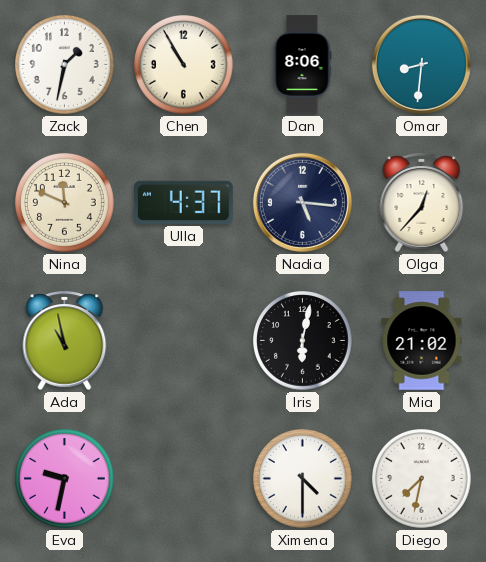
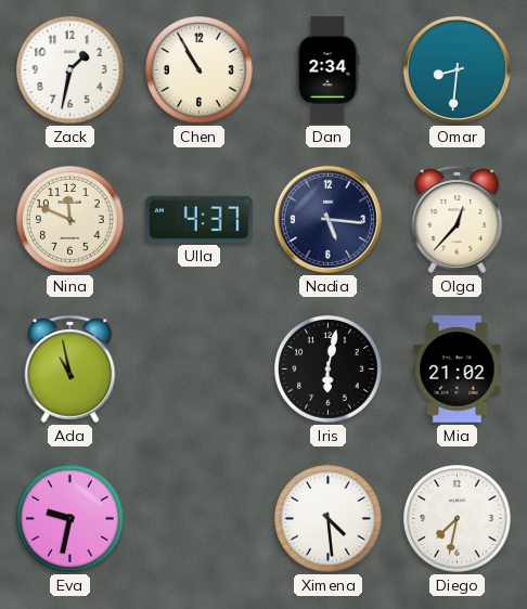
Dan: 8:06 -> 2:34
Ximena: 4:30 -> 4:29
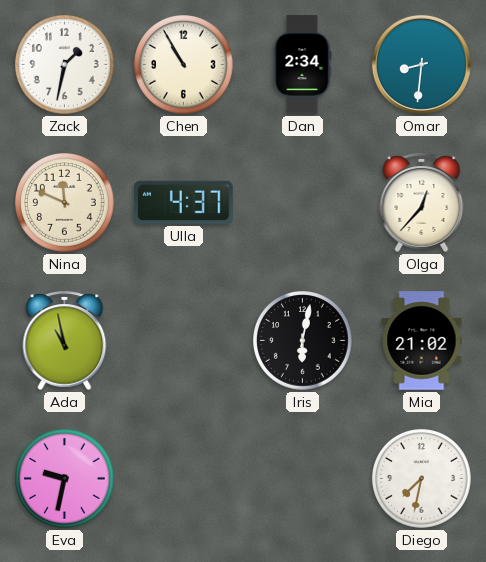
Nadia: 5:16 -> none
Ximena: 4:29 -> none
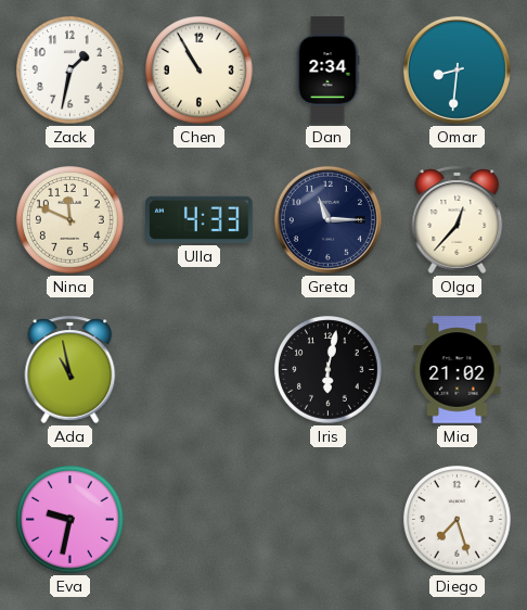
Ulla: 4:37 -> 4:33
Greta: none -> 11:15
Diego: 7:32 -> 7:27
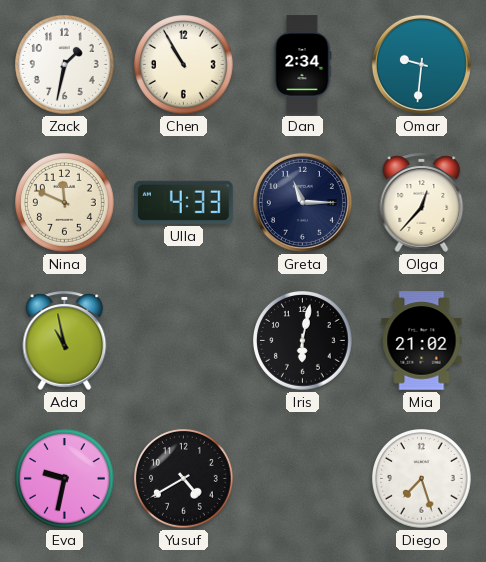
Omar: 8:31 -> 9:31
Yusuf: none -> 4:40
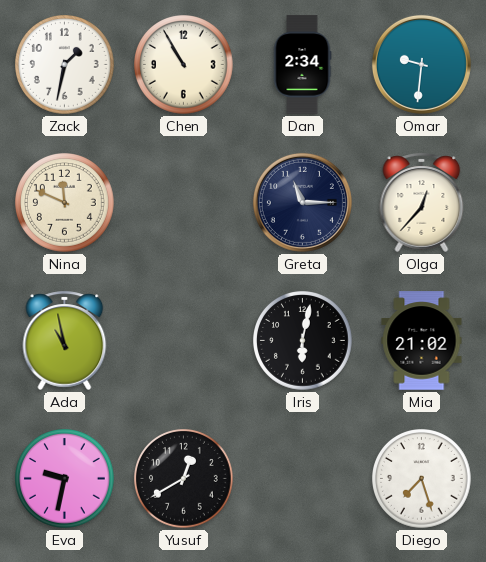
Ulla: 4:33 -> none
Yusuf: 4:40 -> 12:40
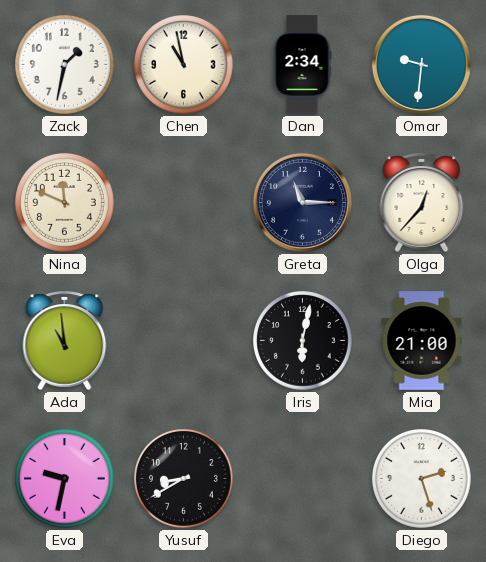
Chen: 10:55 -> 10:58
Ada: 10:58 -> 10:59
Mia: 21:02 -> 21:00
Yusuf: 12:40 -> 8:40
Diego: 7:27 -> 2:27
